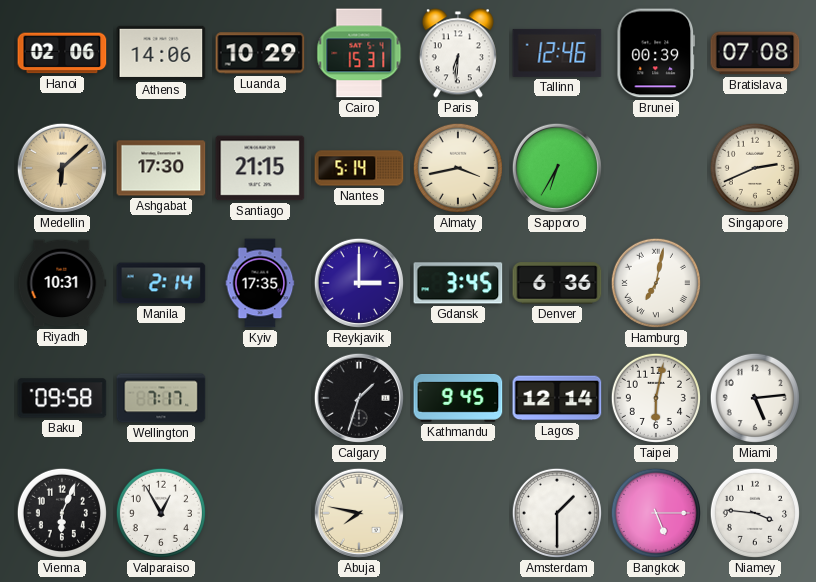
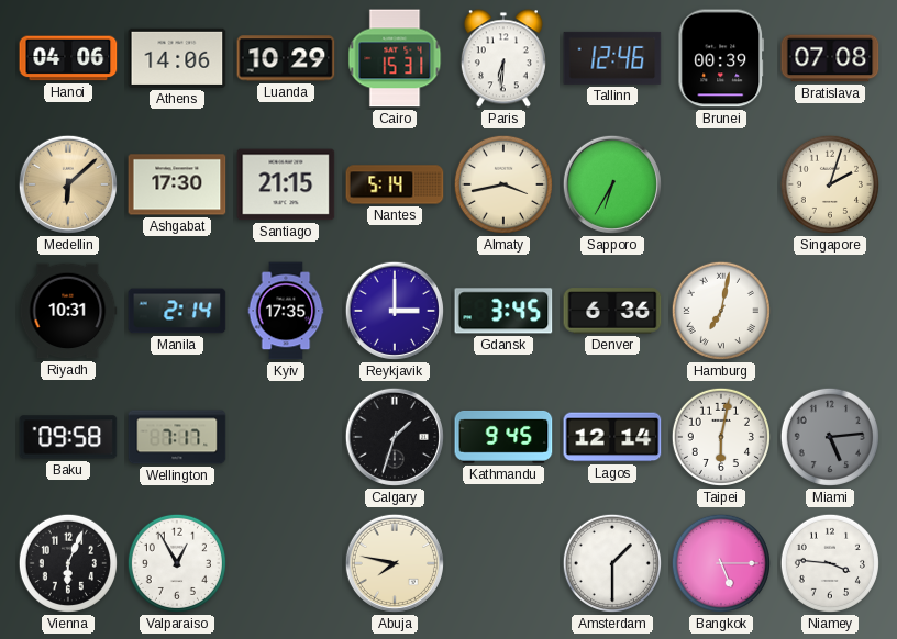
Hanoi: 02:06 -> 04:06
Singapore: 2:41 -> 2:03
Miami dial: white -> grey
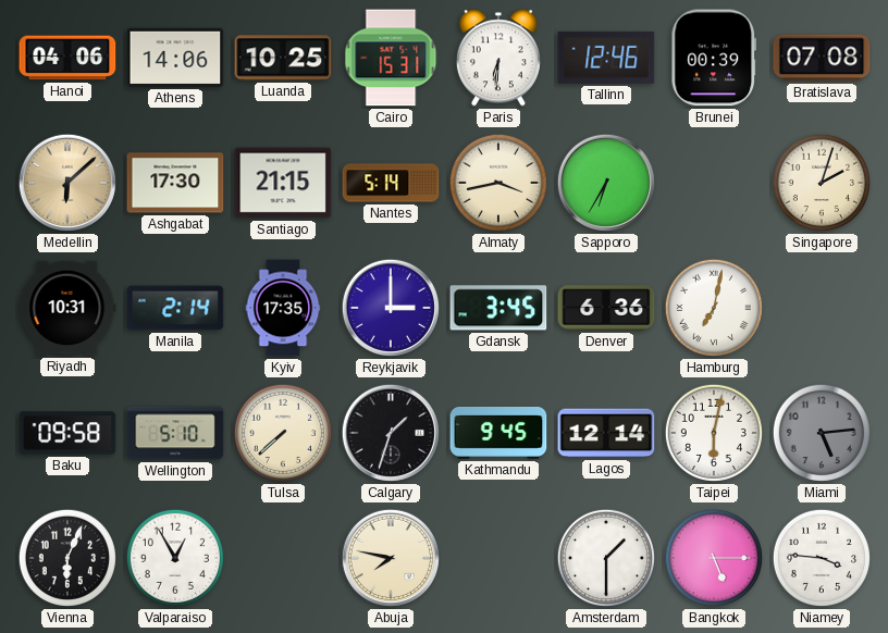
Luanda: 10:29 -> 10:25
Wellington: 7:17 -> 5:10
Tulsa: none -> 7:38
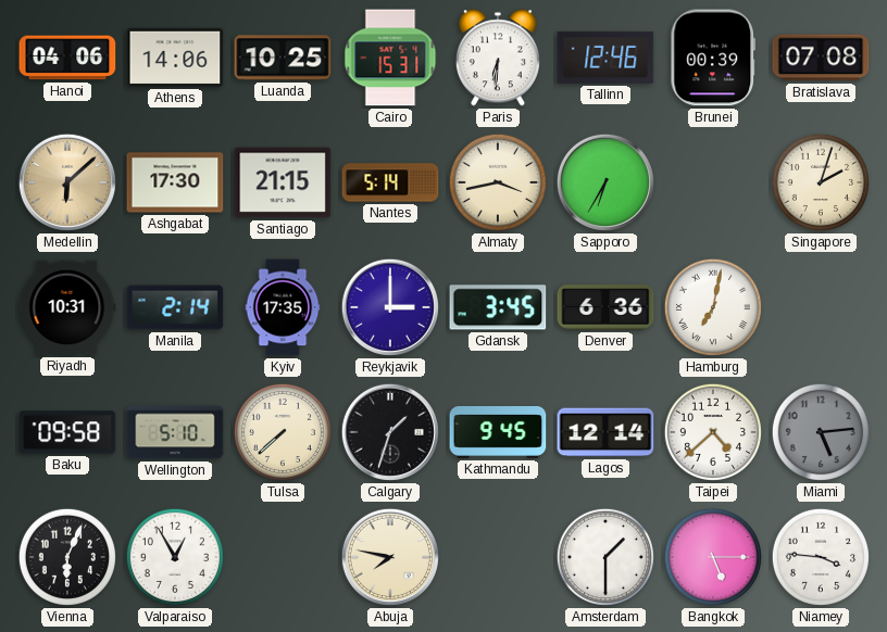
Taipei: 6:02 -> 4:38
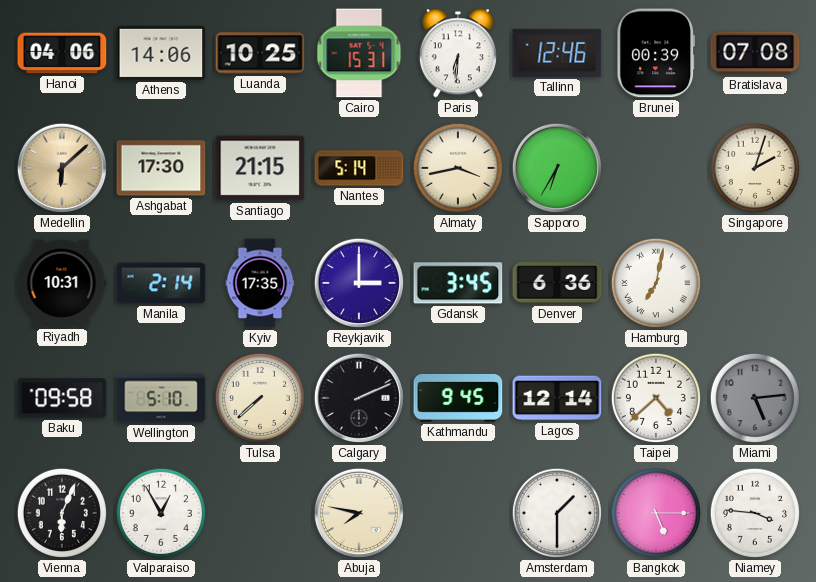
Calgary: 1:33 -> 2:11
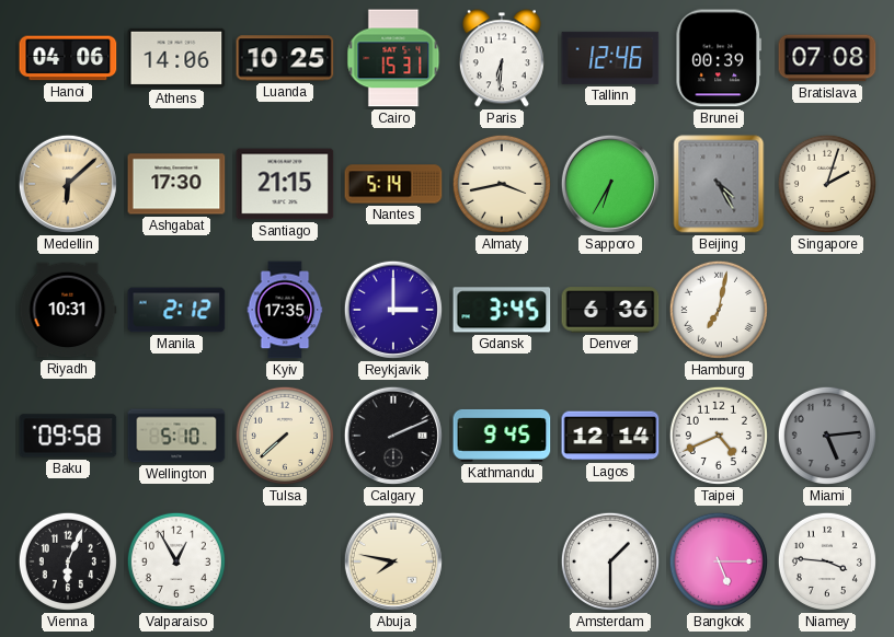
Beijing: none -> 4:25
Manila: 2:14 -> 2:12
Taipei: 4:38 -> 4:41
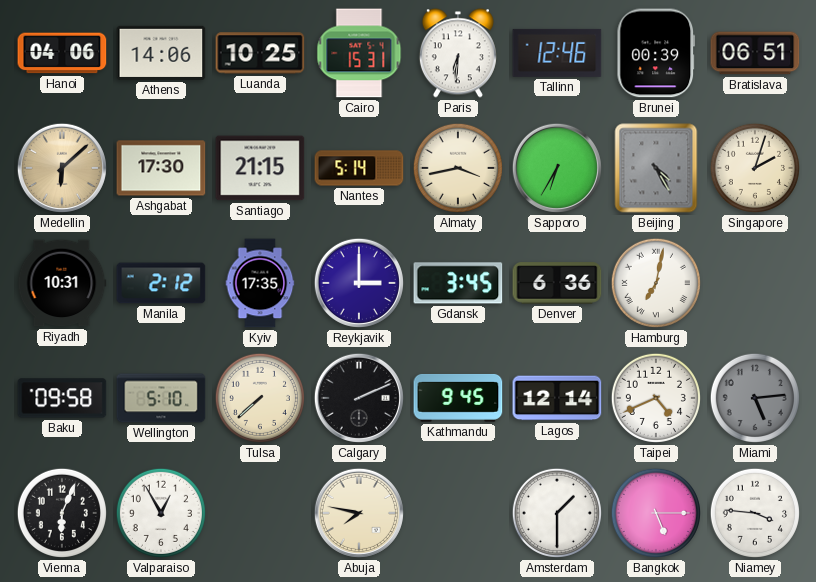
Bratislava: 07:08 -> 06:51
